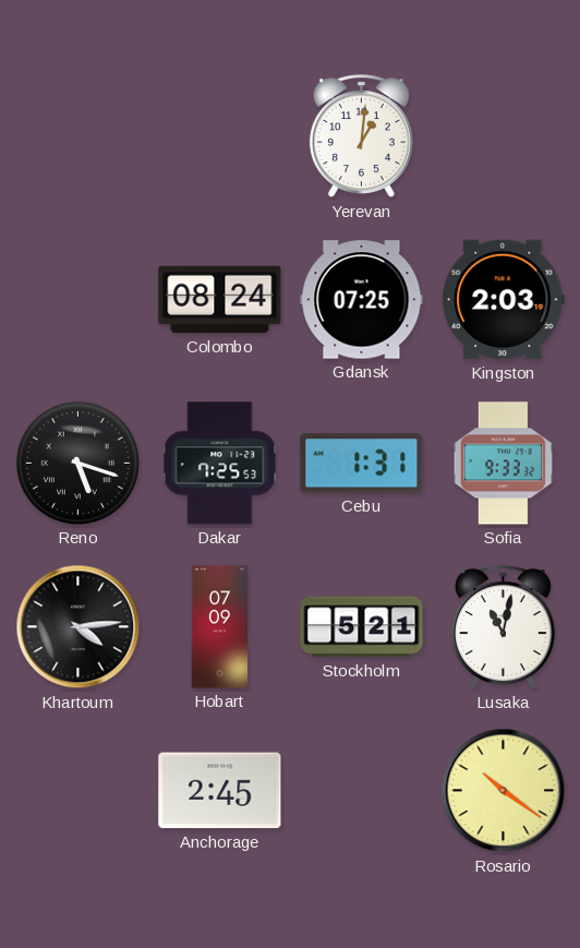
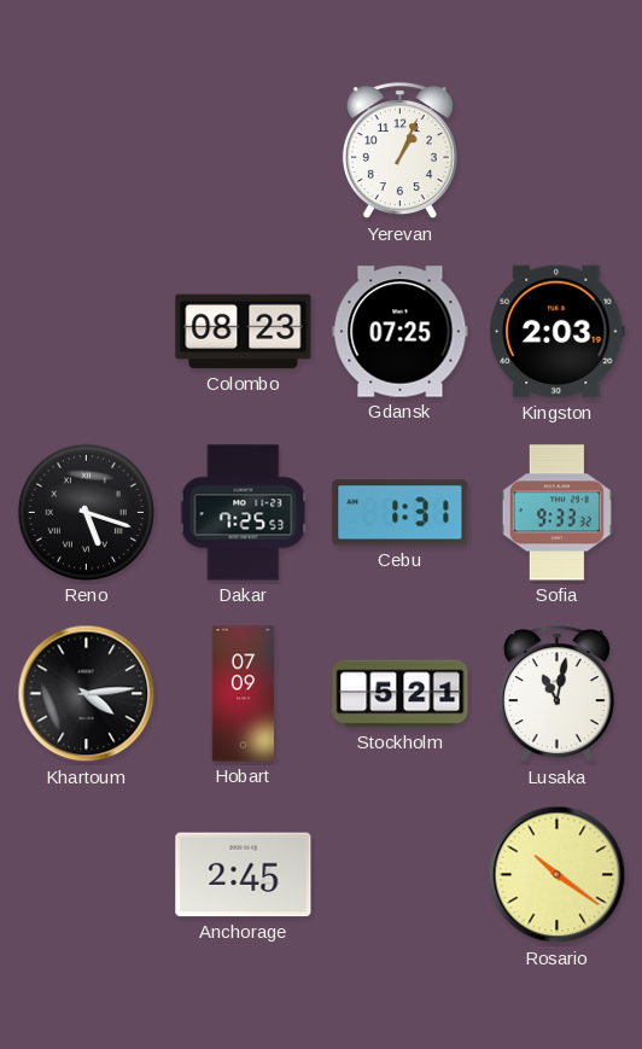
Yerevan: 1:01 -> 1:04
Colombo: 08:24 -> 08:23
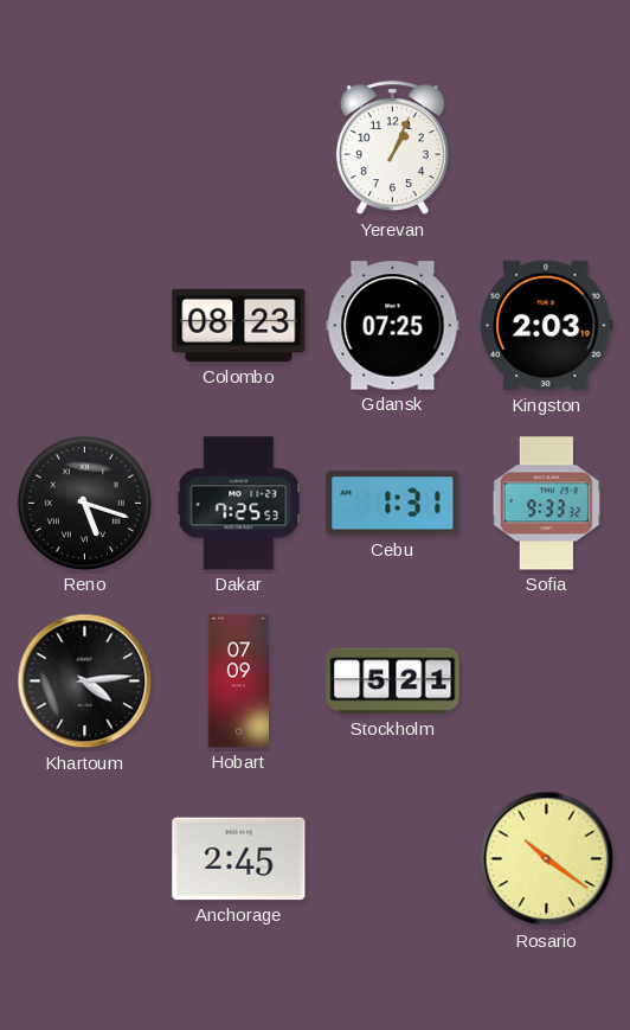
Lusaka: 11:02 -> none
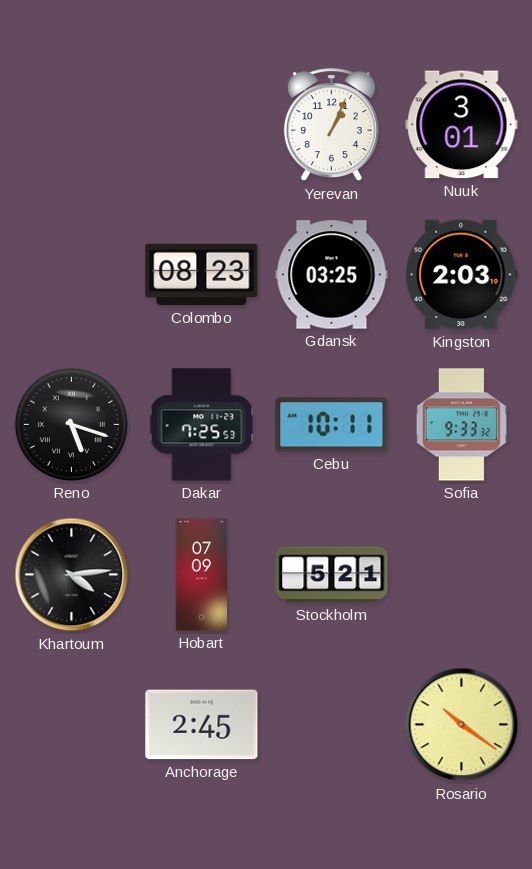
Nuuk: none -> 3:01
Gdansk: 07:25 -> 03:25
Cebu: 1:31 -> 10:11
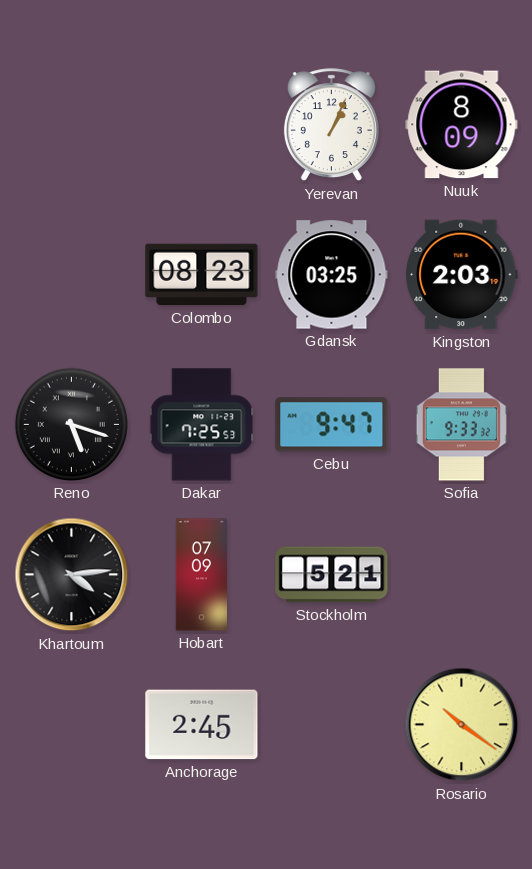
Nuuk: 3:01 -> 8:09
Cebu: 10:11 -> 9:47
